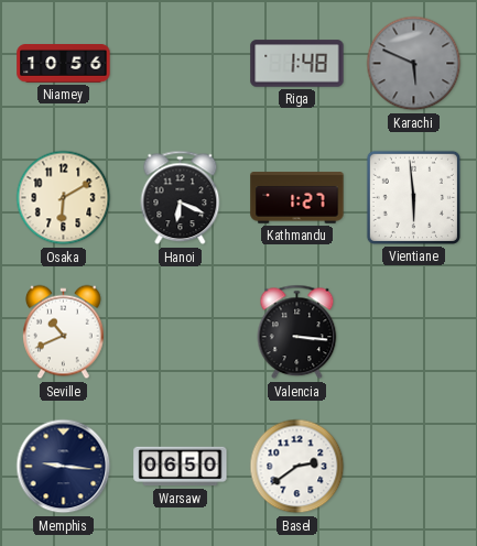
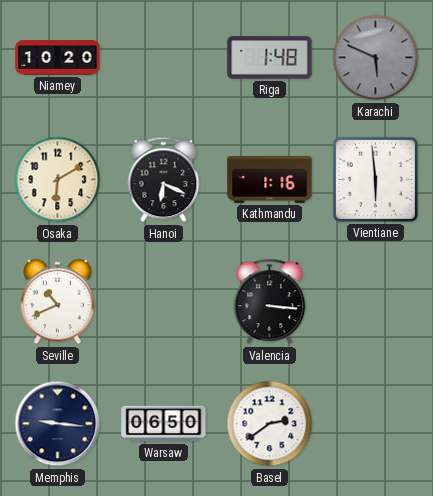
Niamey: 10:56 -> 10:20
Kathmandu: 1:27 -> 1:16
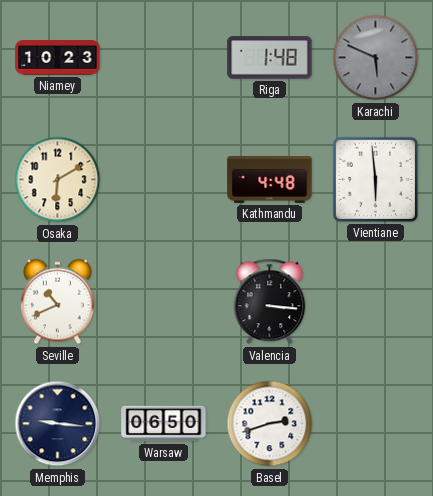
Niamey: 10:20 -> 10:23
Hanoi: 6:19 -> none
Kathmandu: 1:16 -> 4:48
Basel: 2:39 -> 2:42
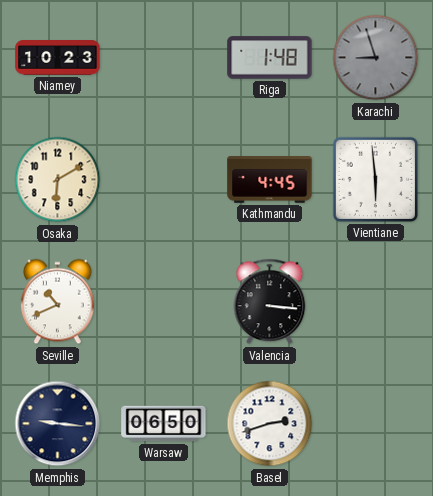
Karachi: 5:49 -> 8:57
Kathmandu: 4:48 -> 4:45
